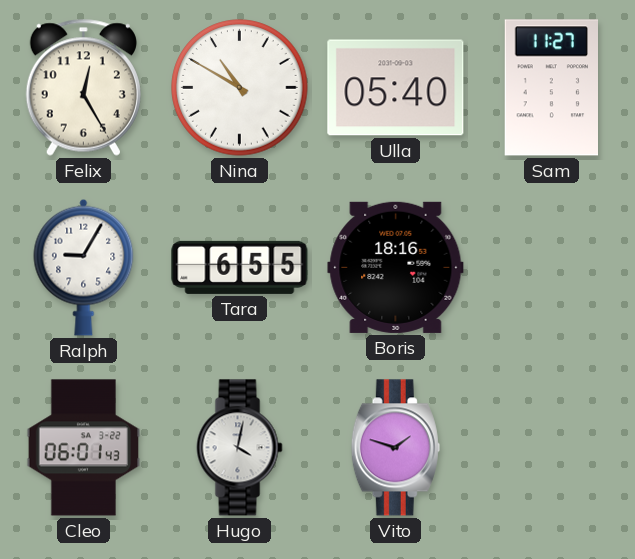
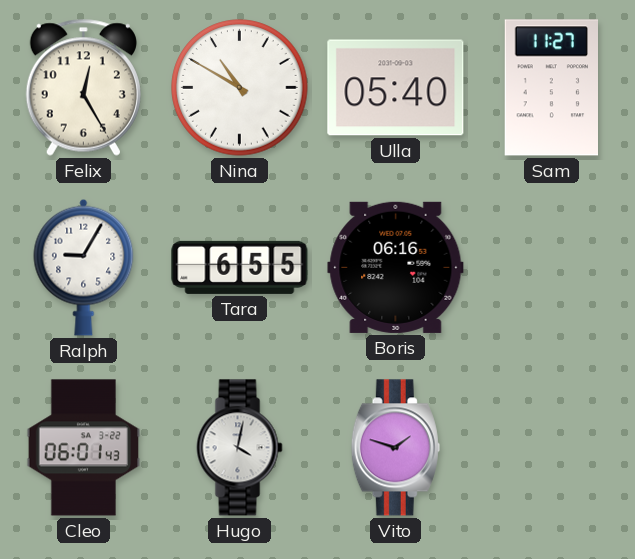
Boris: 18:16 -> 06:16
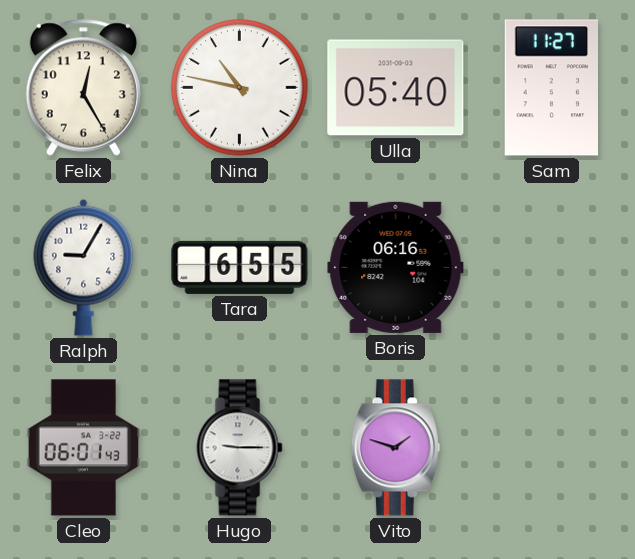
Nina: 10:50 -> 10:47
Hugo: 4:02 -> 9:15
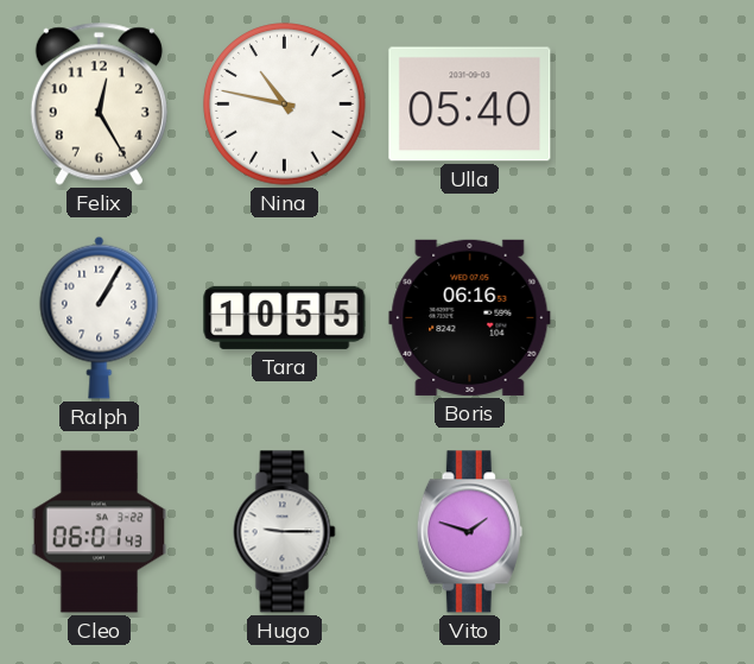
Sam: 11:27 -> none
Ralph: 9:05 -> 1:05
Tara: 6:55 -> 10:55
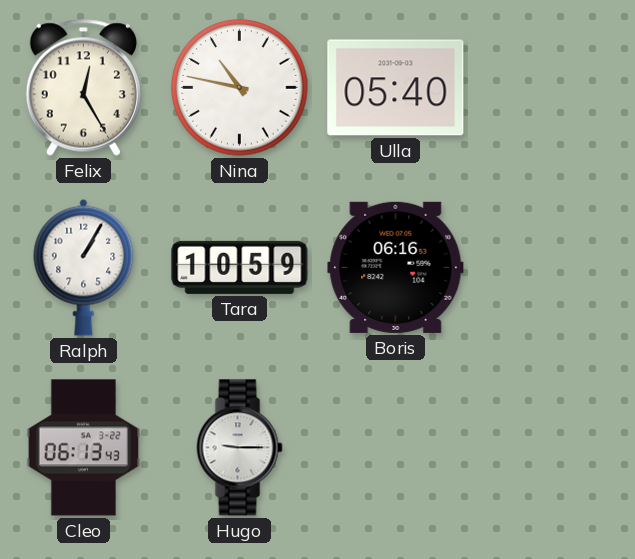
Tara: 10:55 -> 10:59
Cleo: 06:01 -> 06:13
Vito: 1:48 -> none
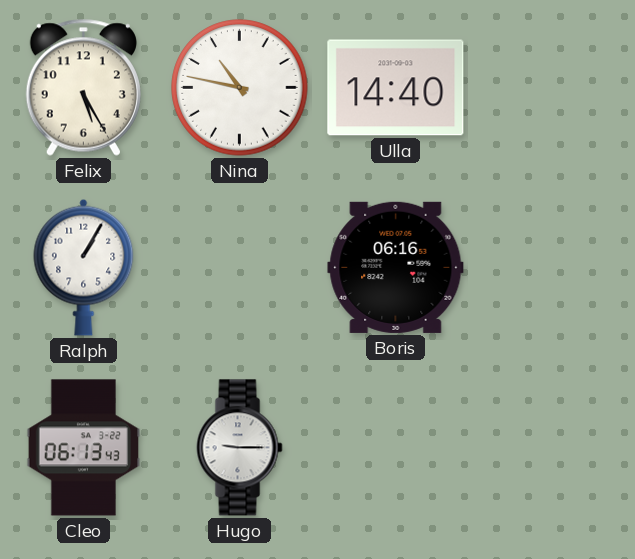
Felix: 12:25 -> 5:25
Ulla: 05:40 -> 14:40
Tara: 10:59 -> none
